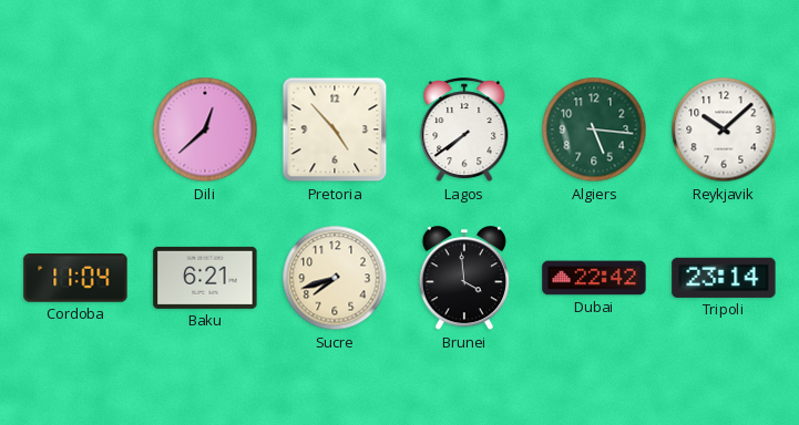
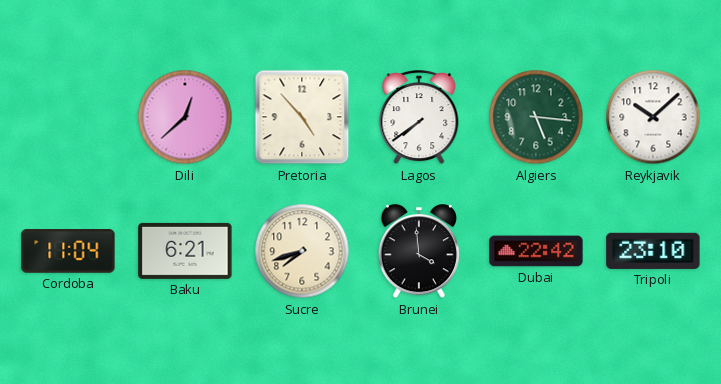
Tripoli: 23:14 -> 23:10
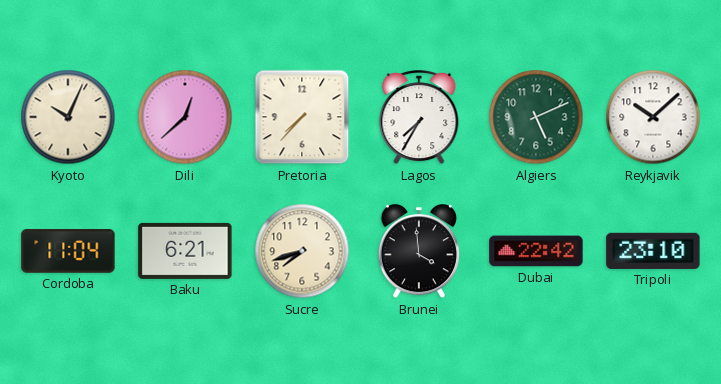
Kyoto: none -> 10:04
Pretoria: 4:53 -> 7:37
Lagos: 7:39 -> 7:35
Algiers: 5:16 -> 5:11
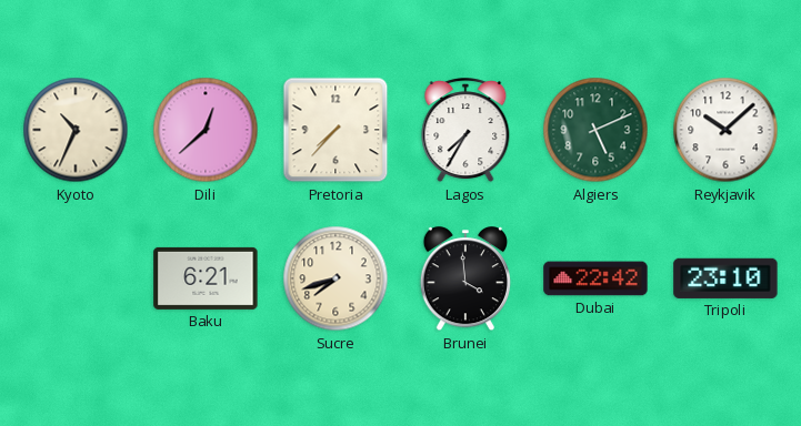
Kyoto: 10:04 -> 10:34
Cordoba: 11:04 -> none
